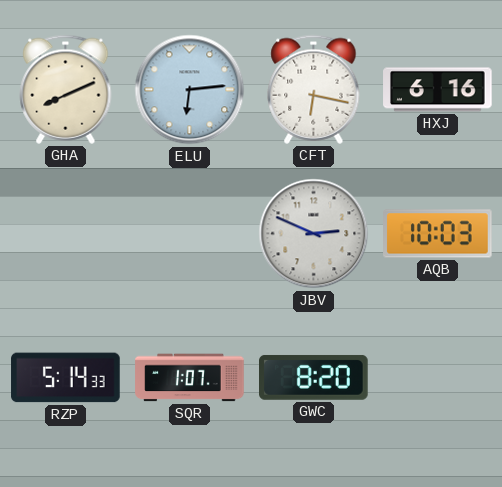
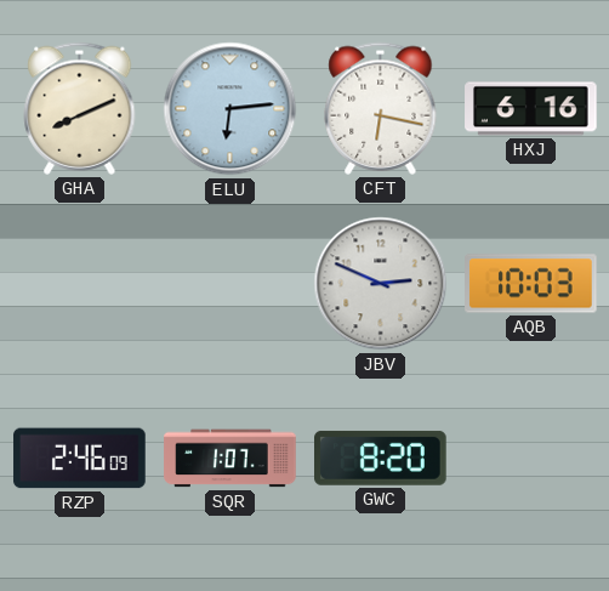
RZP: 5:14 -> 2:46
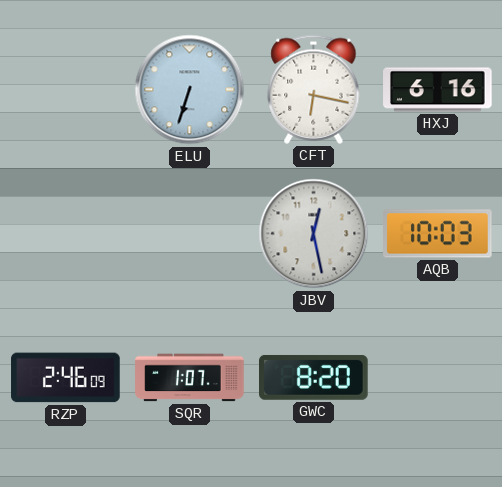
GHA: 8:11 -> none
ELU: 6:14 -> 6:33
JBV: 2:49 -> 12:28
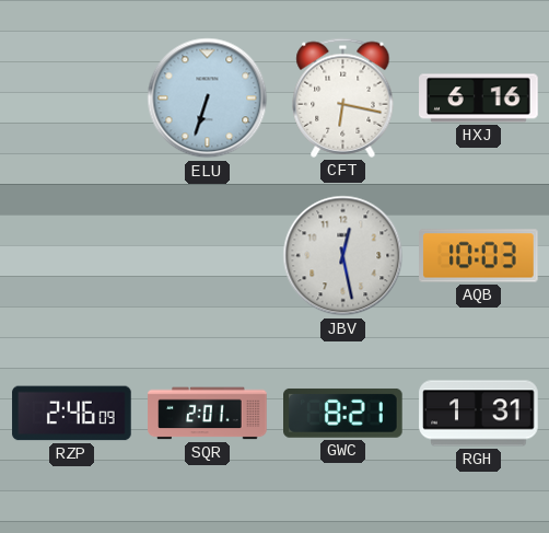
SQR: 1:07 -> 2:01
GWC: 8:20 -> 8:21
RGH: none -> 1:31
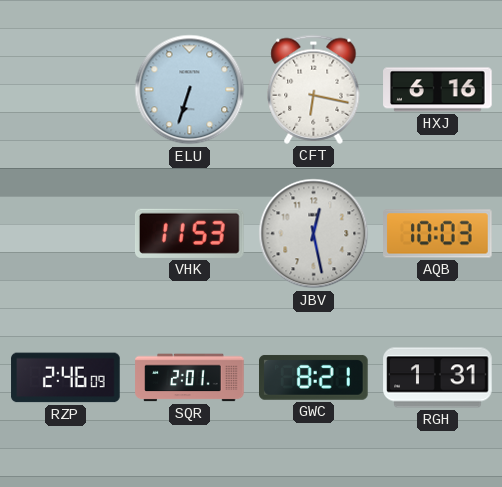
VHK: none -> 11:53
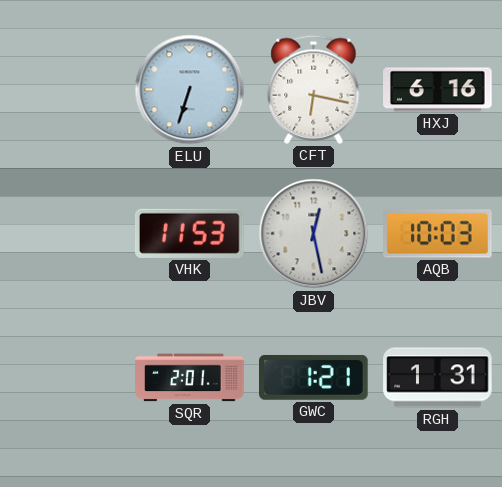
RZP: 2:46 -> none
GWC: 8:21 -> 1:21
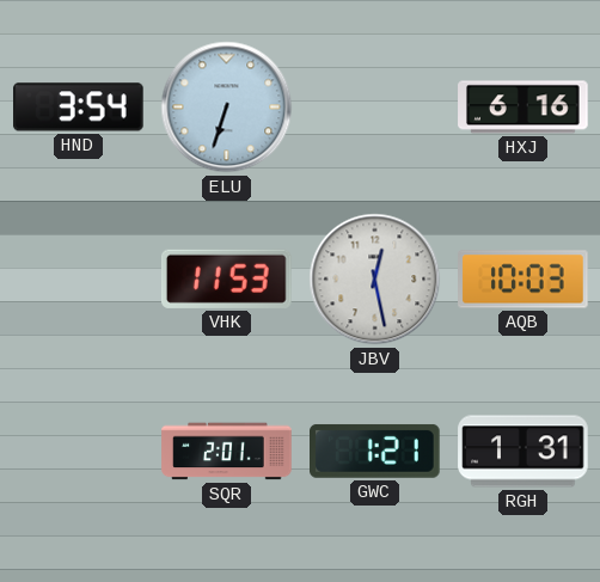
HND: none -> 3:54
CFT: 6:17 -> none
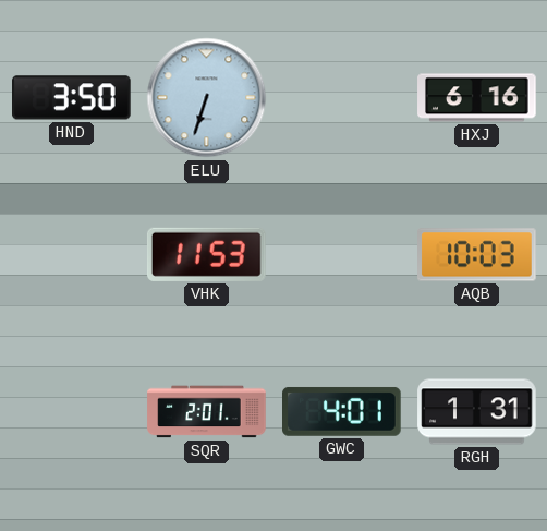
HND: 3:54 -> 3:50
JBV: 12:28 -> none
GWC: 1:21 -> 4:01
